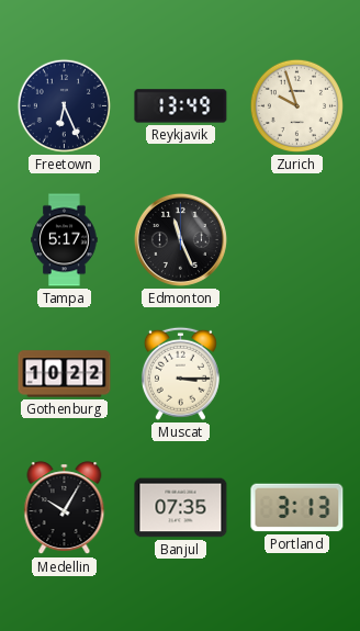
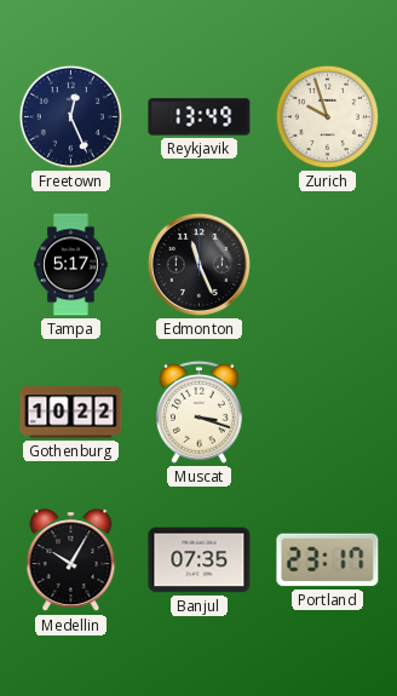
Freetown: 6:26 -> 12:26
Muscat: 3:15 -> 3:18
Portland: 3:13 -> 23:17
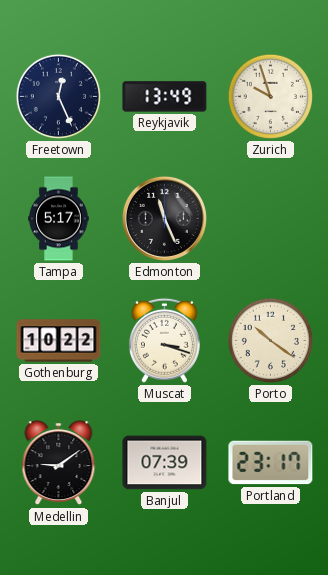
Porto: none -> 10:21
Medellin: 10:05 -> 9:09
Banjul: 07:35 -> 07:39
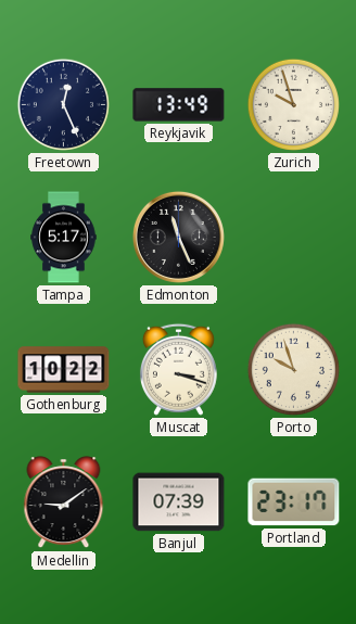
Porto: 10:21 -> 9:57
